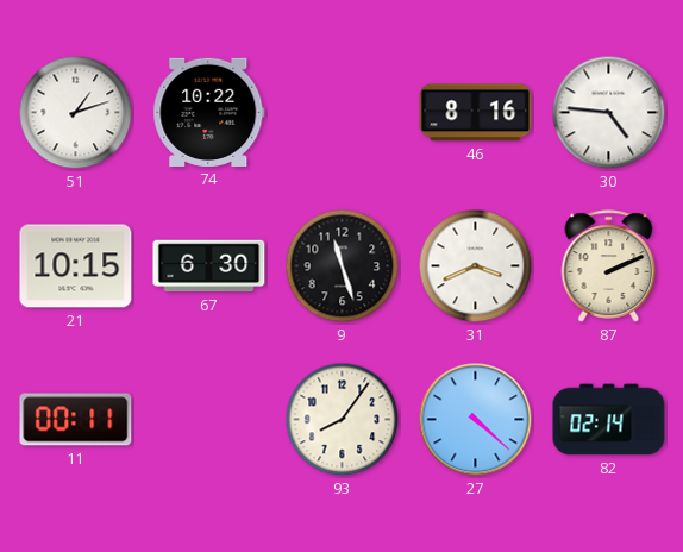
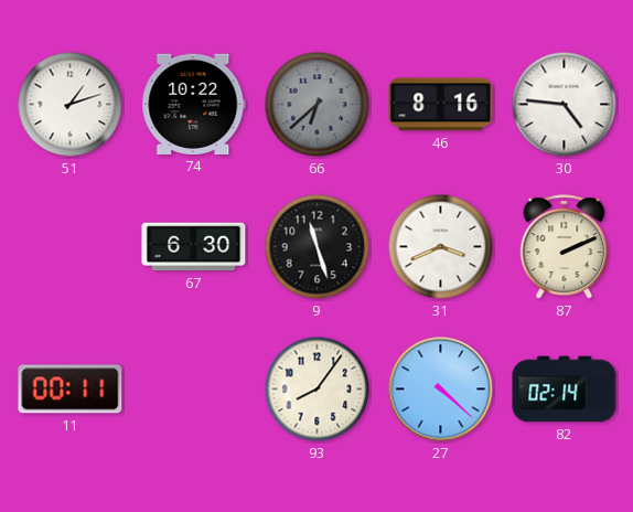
66: none -> 6:38
21: 10:15 -> none
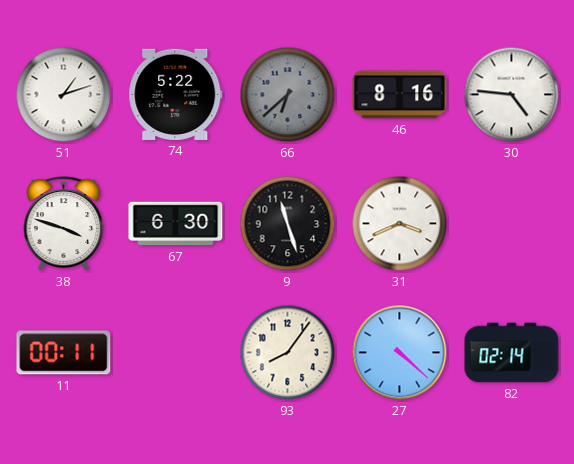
74: 10:22 -> 5:22
38: none -> 3:48
87: 2:11 -> none
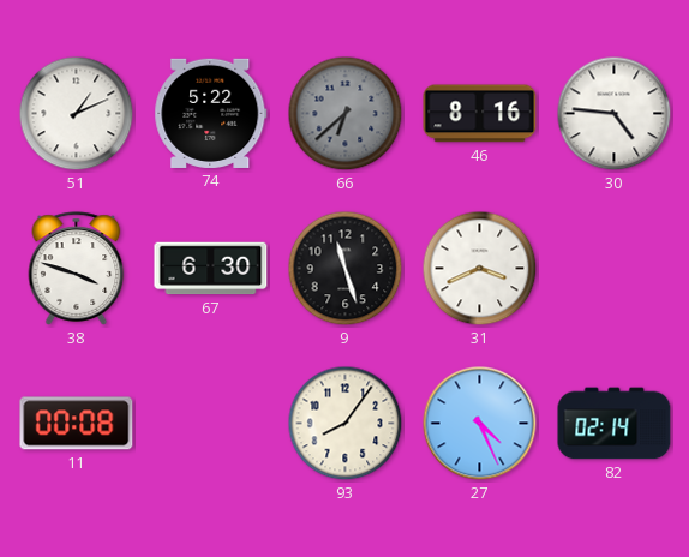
51: 1:12 -> 1:11
11: 00:11 -> 00:08
27: 4:22 -> 4:26
